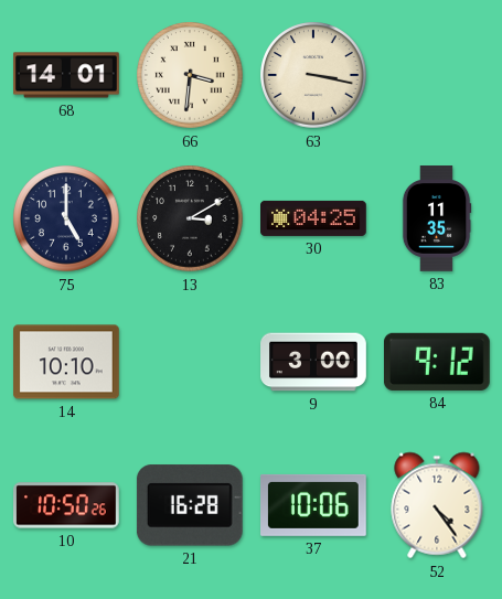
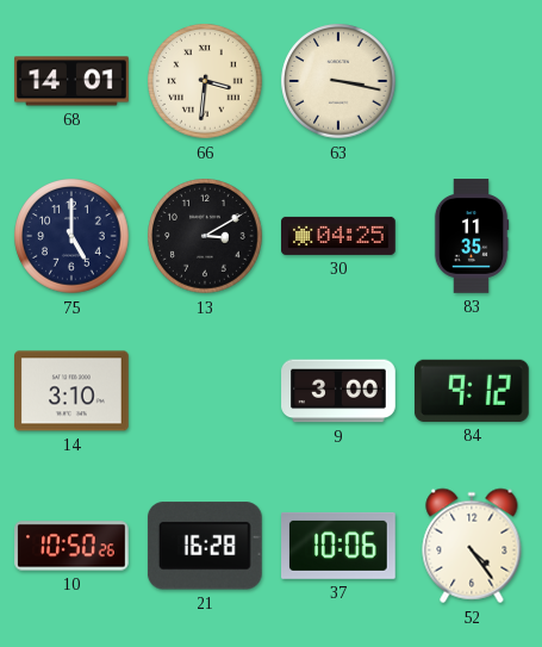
14: 10:10 -> 3:10
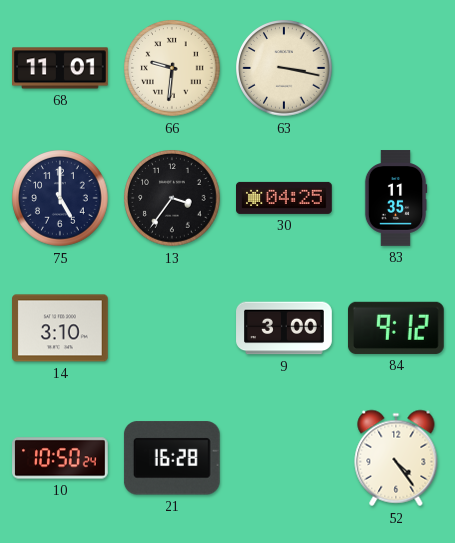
68: 14:01 -> 11:01
66: 3:31 -> 9:31
13: 3:10 -> 3:36
10: 10:50:26 -> 10:50:24
37: 10:06 -> none
